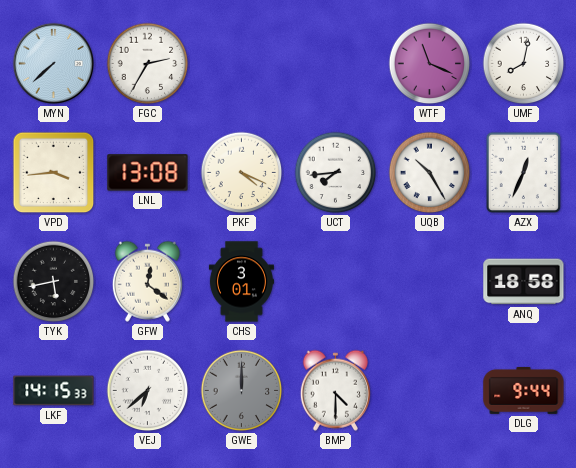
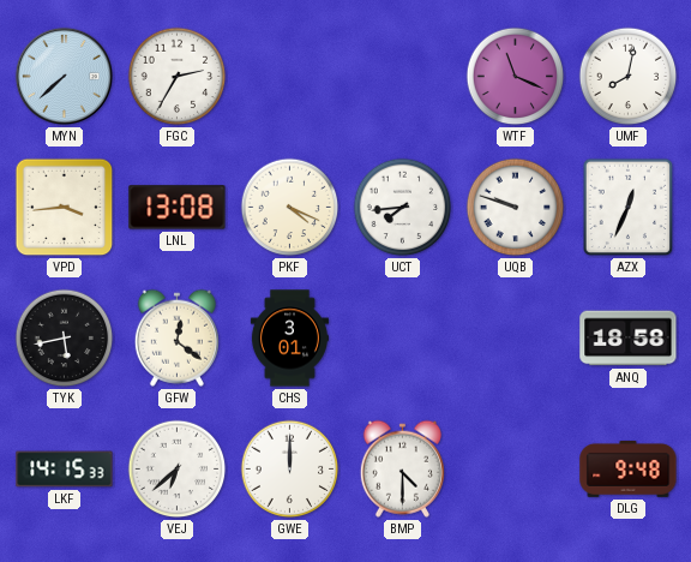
UQB: 10:25 -> 9:48
GWE dial: grey -> white
DLG: 9:44 -> 9:48
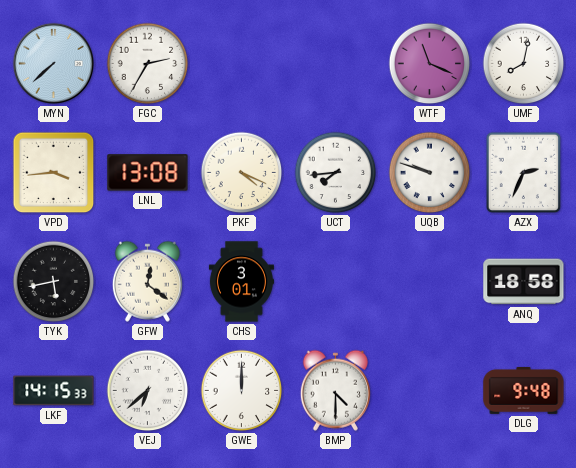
AZX: 12:34 -> 2:34
